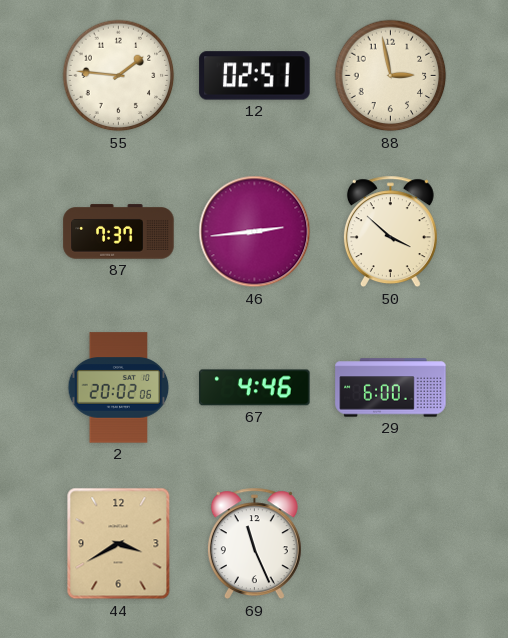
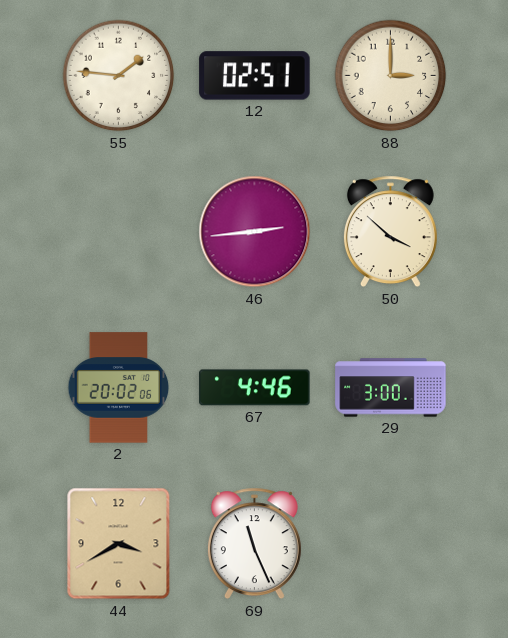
88: 2:58 -> 3:00
87: 7:37 -> none
29: 6:00 -> 3:00
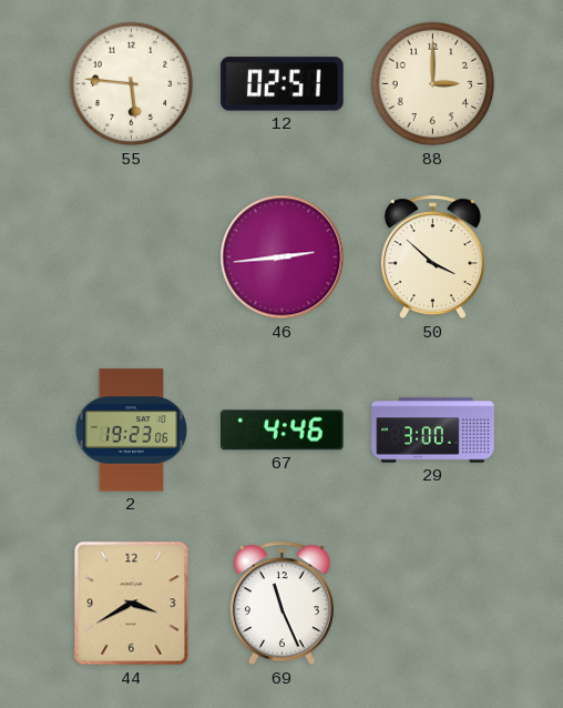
55: 1:46 -> 5:46
2: 20:02 -> 19:23
